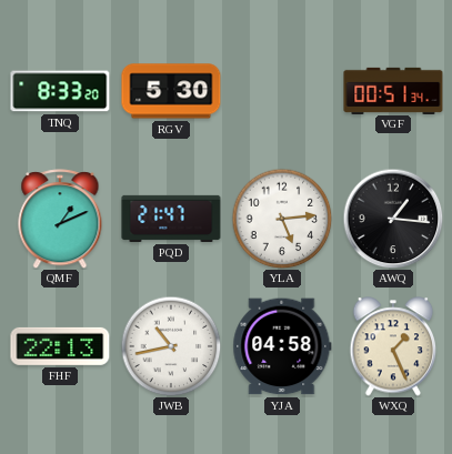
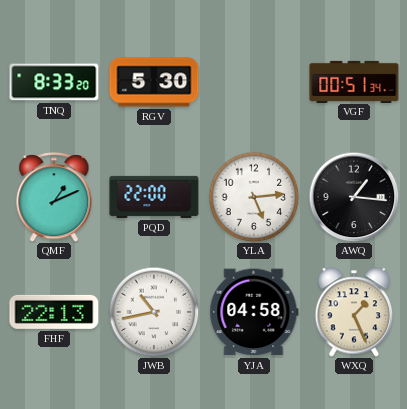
PQD: 21:47 -> 22:00
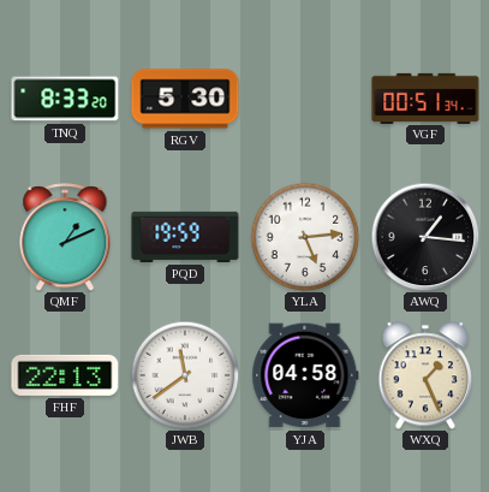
PQD: 22:00 -> 19:59
JWB: 10:43 -> 11:39
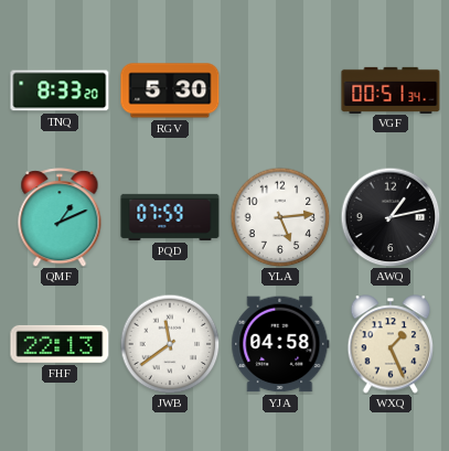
PQD: 19:59 -> 07:59
AWQ: 1:16 -> 1:13
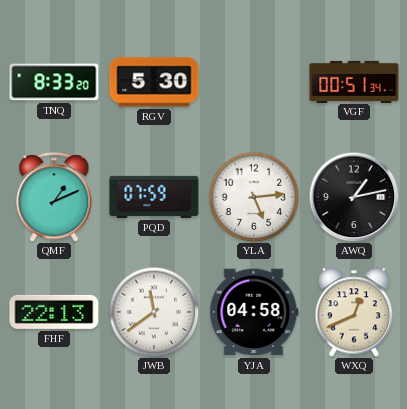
WXQ: 1:26 -> 12:41
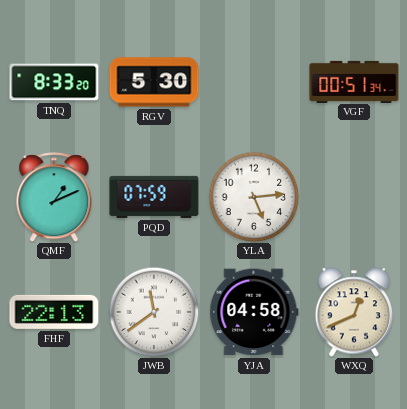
AWQ: 1:13 -> none
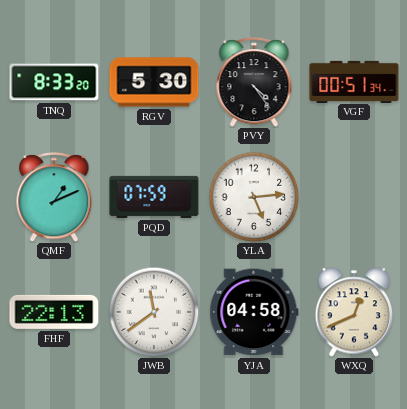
PVY: none -> 4:24
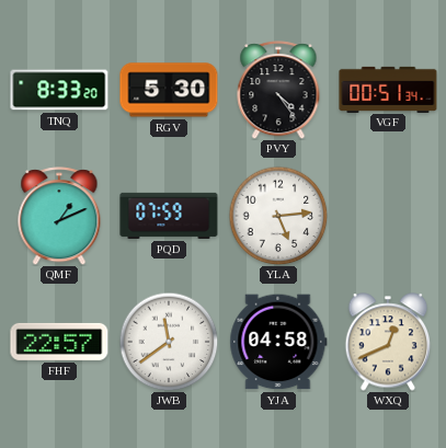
FHF: 22:13 -> 22:57
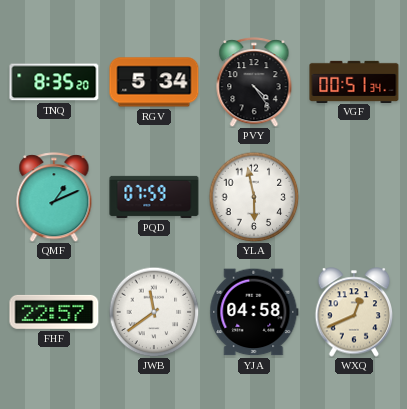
TNQ: 8:33 -> 8:35
RGV: 5:30 -> 5:34
YLA: 5:14 -> 5:58
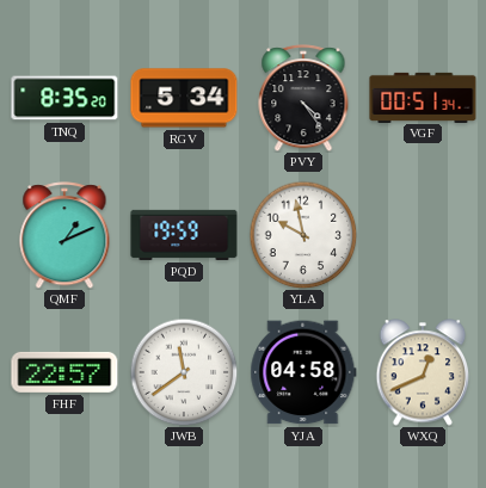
PQD: 07:59 -> 19:59
YLA: 5:58 -> 9:58
